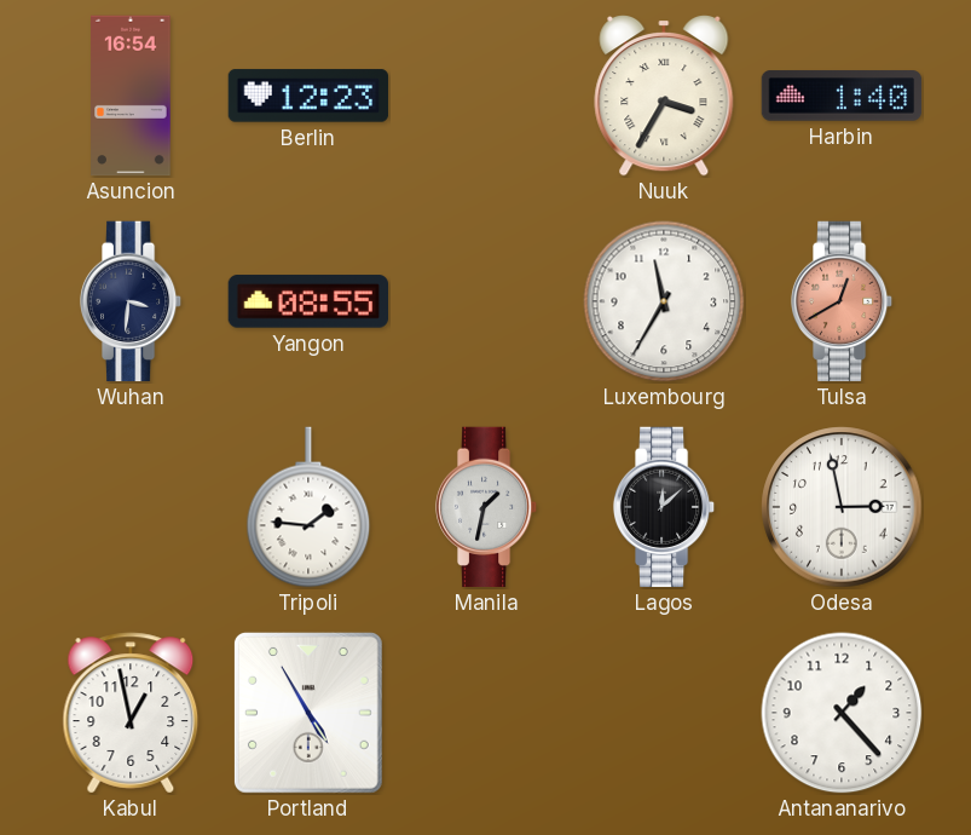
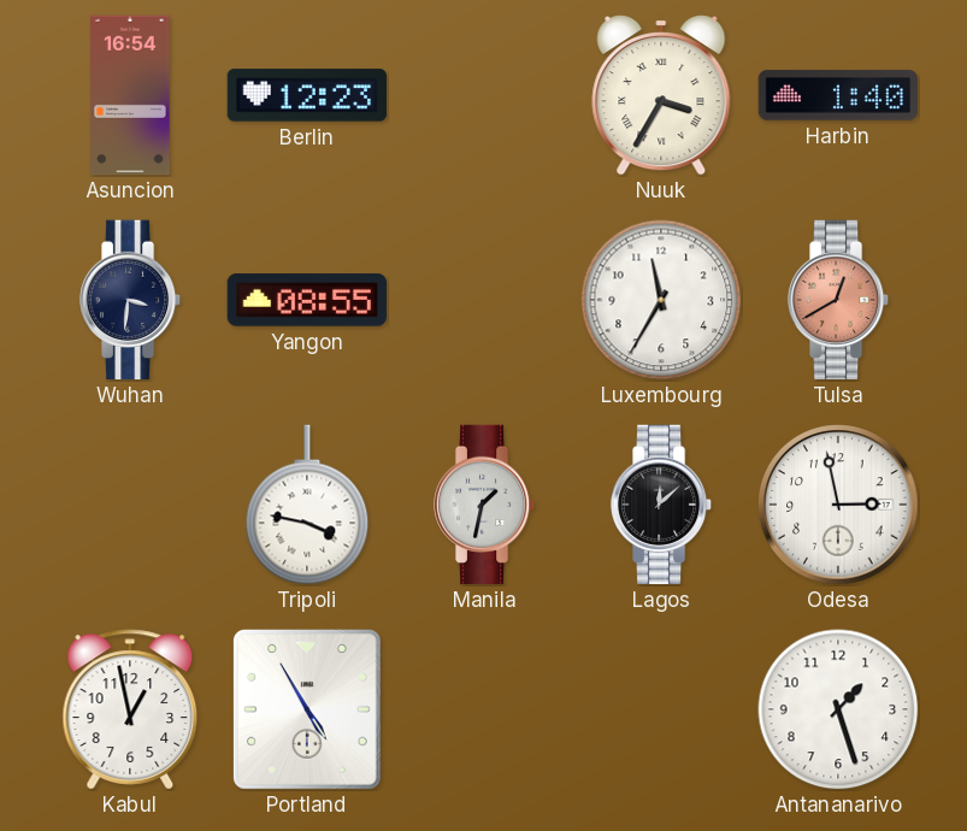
Tripoli: 1:46 -> 3:47
Antananarivo: 1:23 -> 1:27
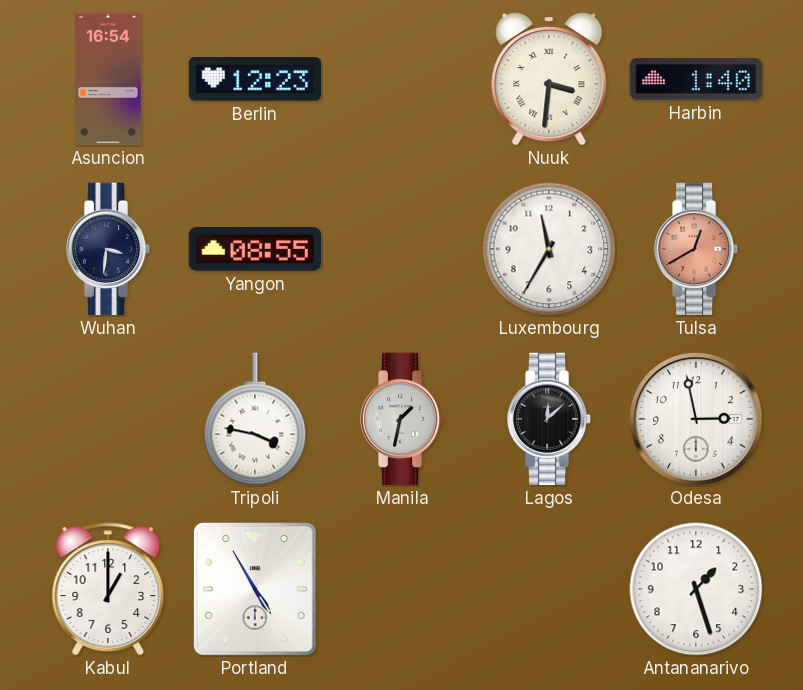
Nuuk: 3:35 -> 3:31
Kabul: 12:58 -> 1:00
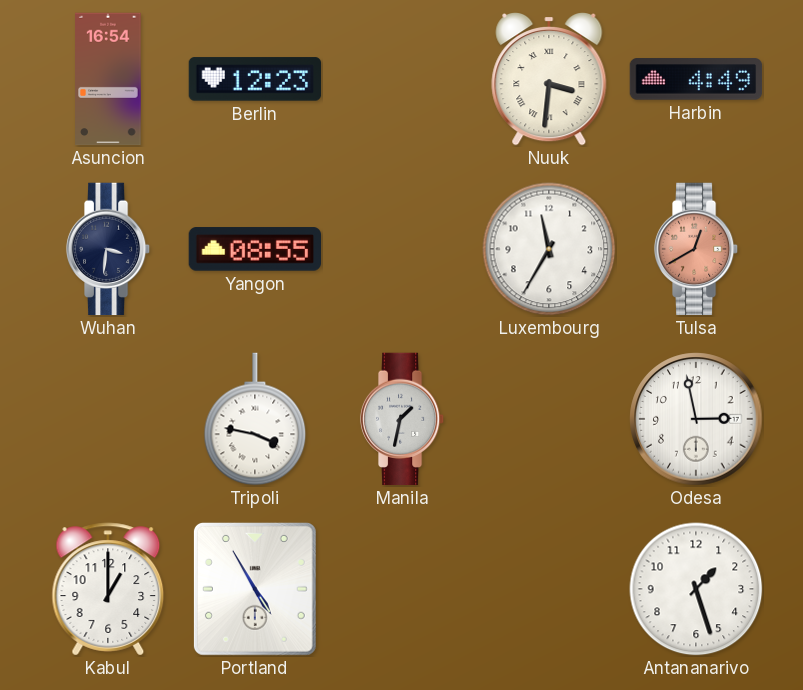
Harbin: 1:40 -> 4:49
Lagos: 12:08 -> none
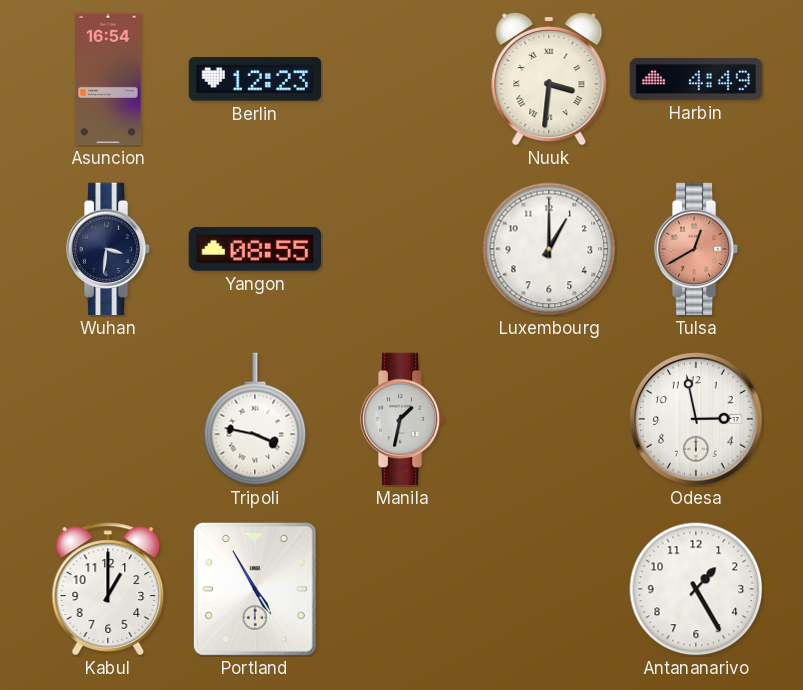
Luxembourg: 11:35 -> 1:00
Antananarivo: 1:27 -> 1:25
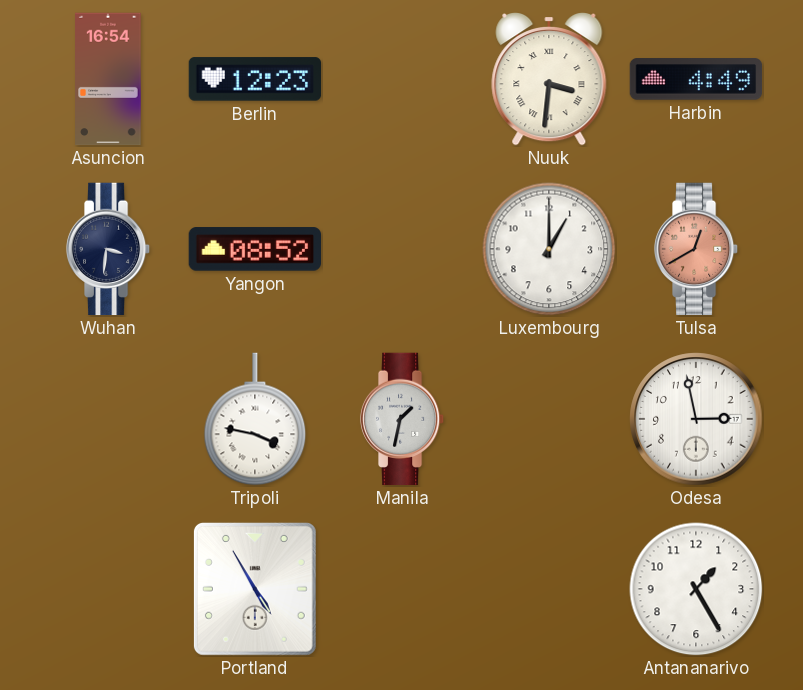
Yangon: 08:55 -> 08:52
Kabul: 1:00 -> none
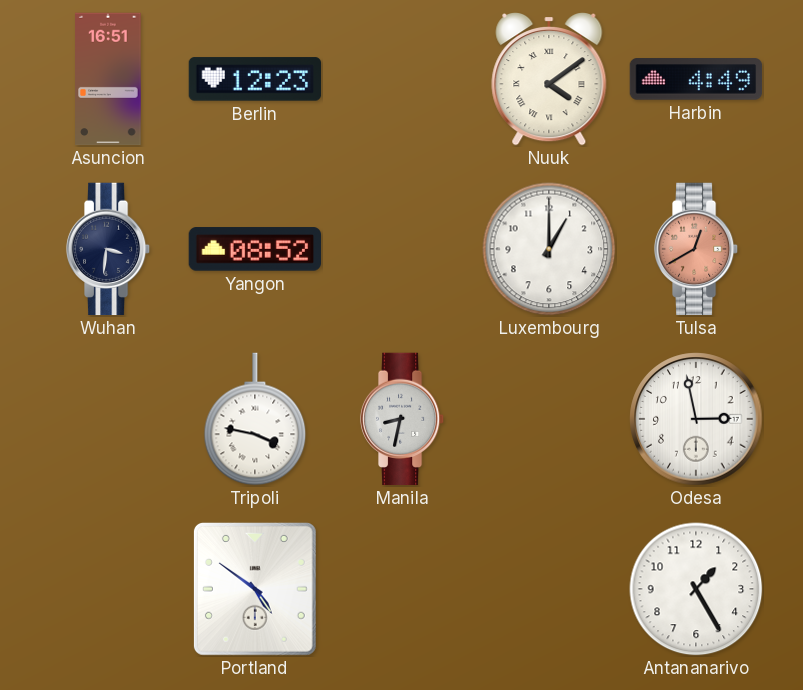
Asuncion: 16:54 -> 16:51
Nuuk: 3:31 -> 4:09
Manila: 1:32 -> 8:32
Portland: 4:55 -> 4:51
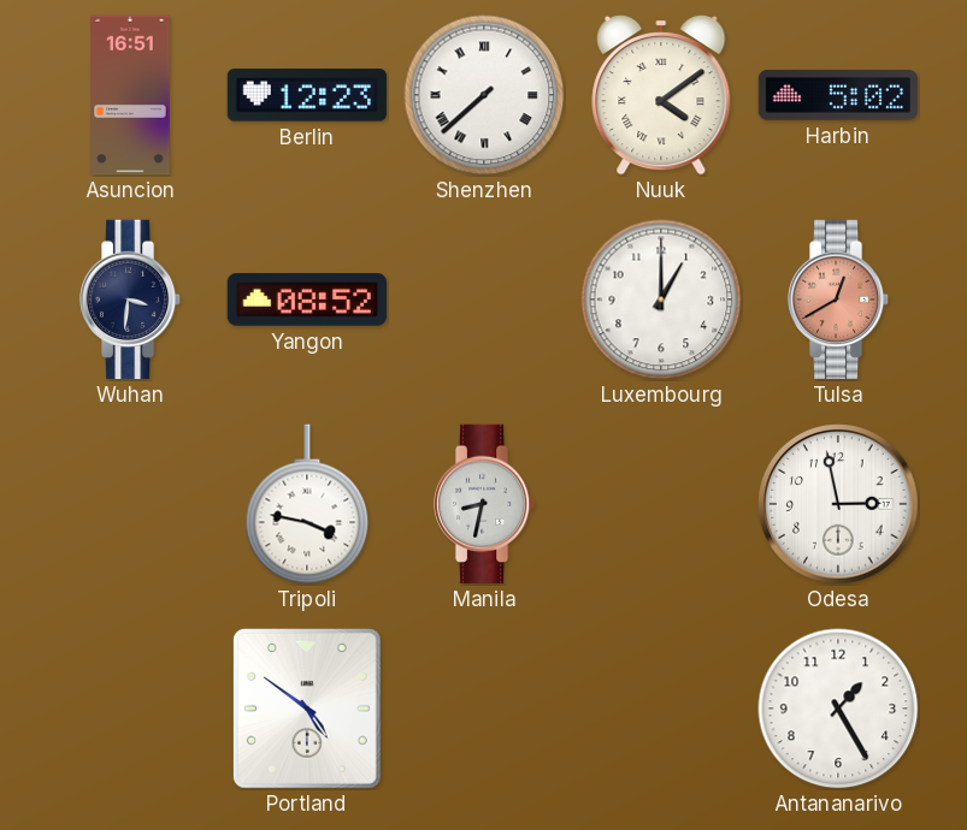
Shenzhen: none -> 7:38
Harbin: 4:49 -> 5:02
